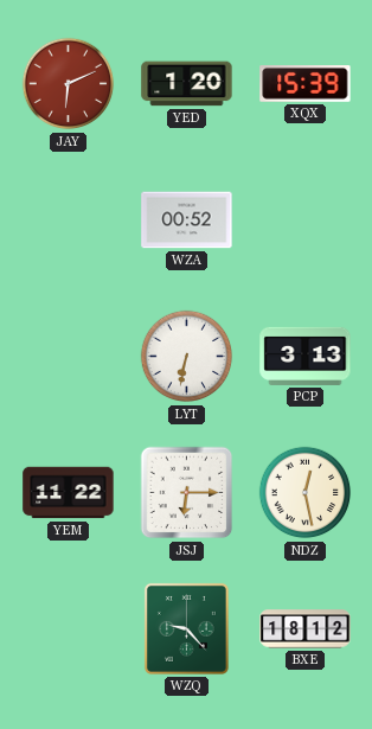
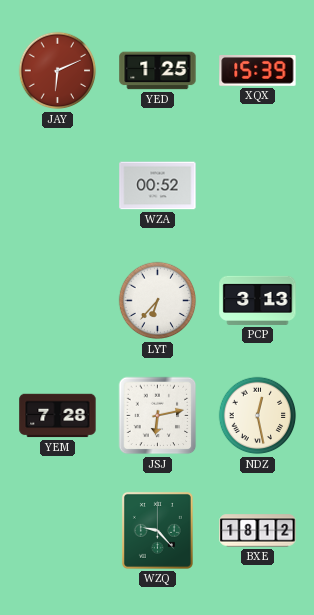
YED: 1:20 -> 1:25
LYT: 6:32 -> 6:37
YEM: 11:22 -> 7:28
JSJ: 6:15 -> 6:13
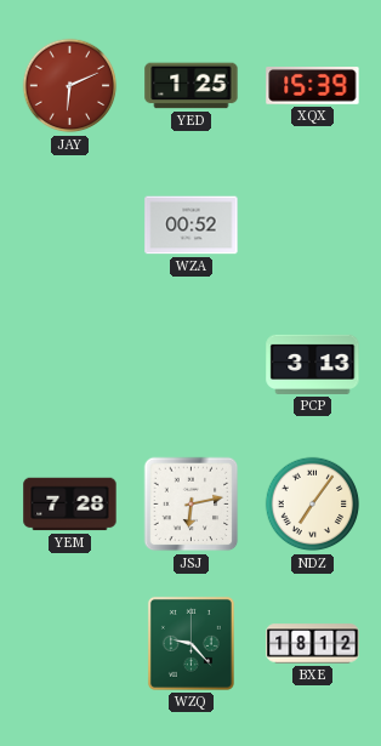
LYT: 6:37 -> none
NDZ: 12:28 -> 7:06
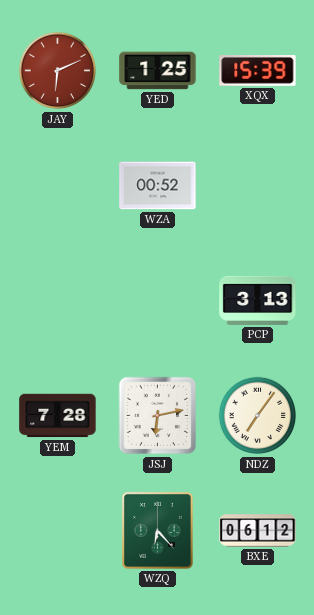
WZQ: 9:23 -> 6:23
BXE: 18:12 -> 06:12
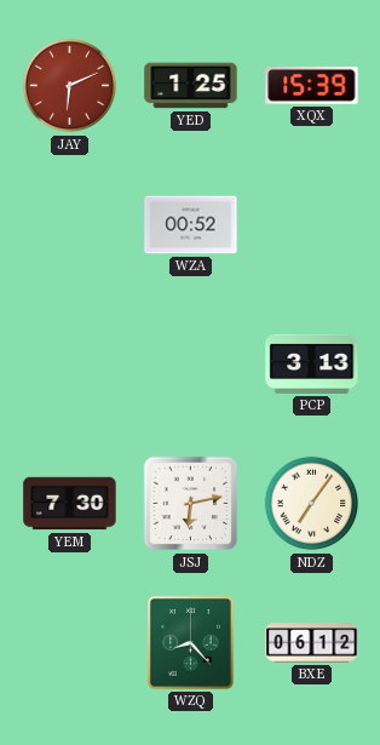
YEM: 7:28 -> 7:30
WZQ: 6:23 -> 8:23
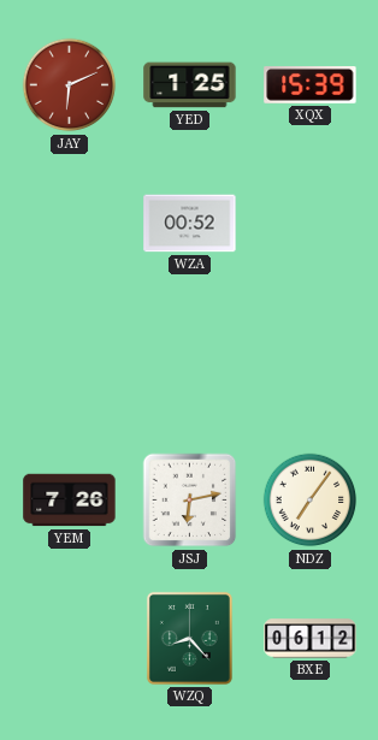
PCP: 3:13 -> none
YEM: 7:30 -> 7:26
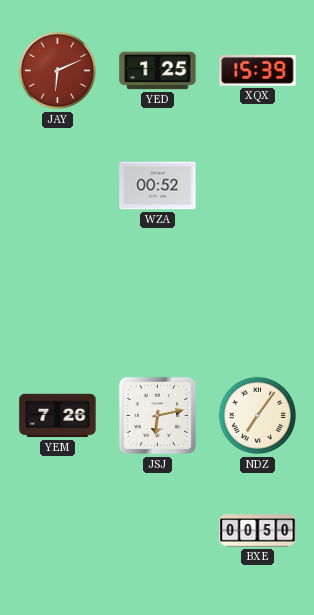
WZQ: 8:23 -> none
BXE: 06:12 -> 00:50
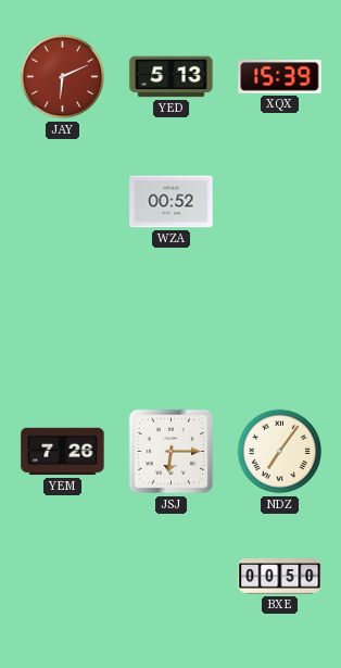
YED: 1:25 -> 5:13
JSJ: 6:13 -> 6:15
